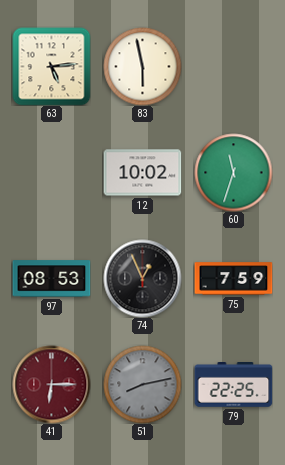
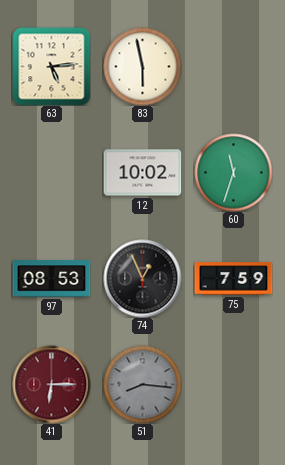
51: 8:13 -> 8:16
79: 22:25 -> none
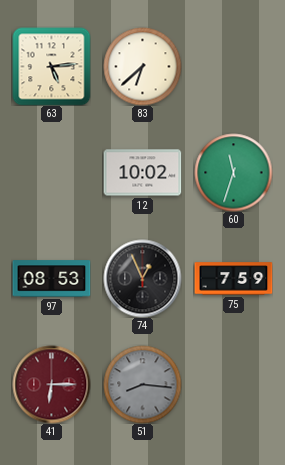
83: 5:58 -> 6:38
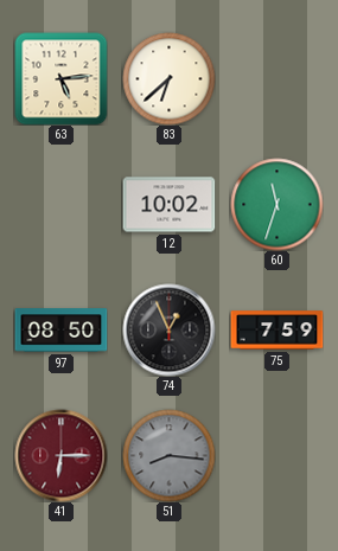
97: 08:53 -> 08:50
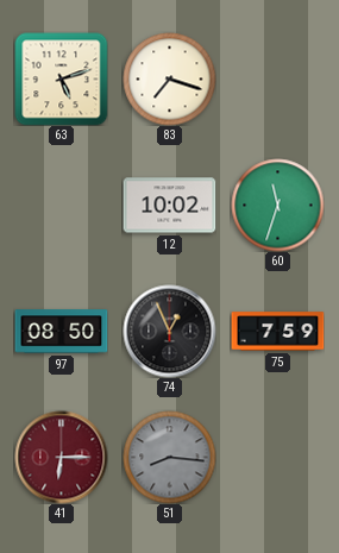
63: 5:14 -> 5:12
83: 6:38 -> 7:18
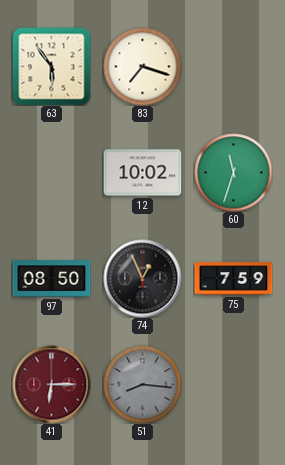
63: 5:12 -> 5:54
